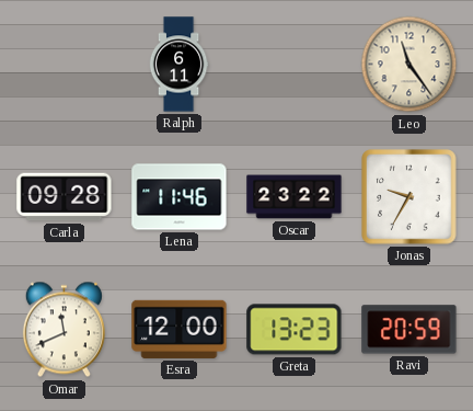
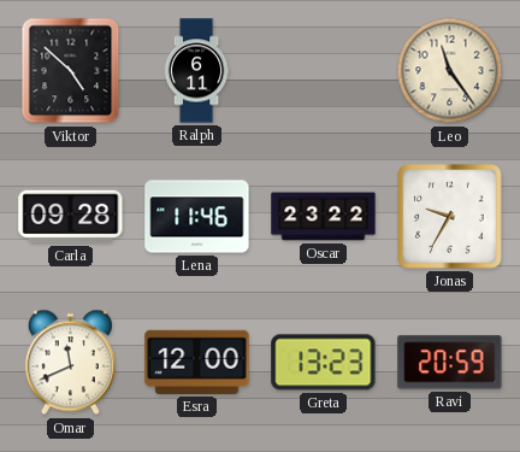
Viktor: none -> 4:52
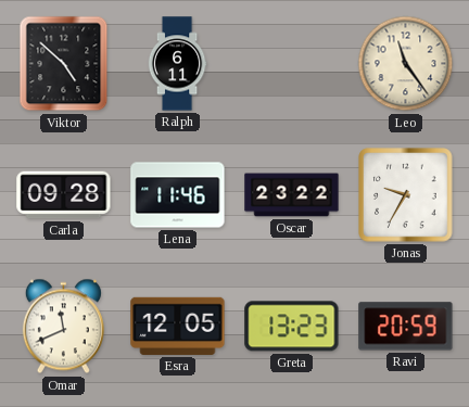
Esra: 12:00 -> 12:05
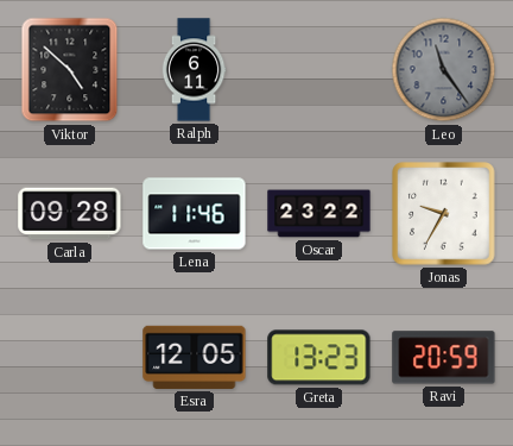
Leo dial: cream -> grey
Omar: 11:41 -> none
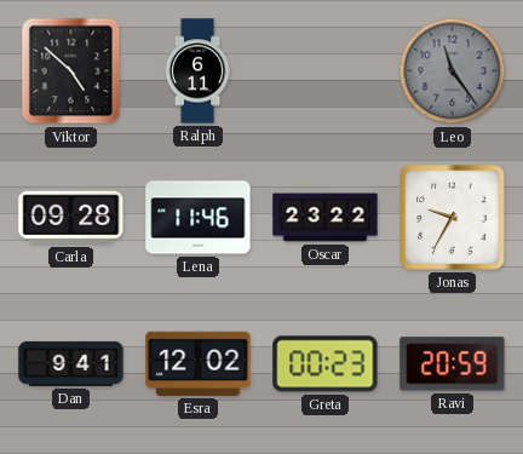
Dan: none -> 9:41
Esra: 12:05 -> 12:02
Greta: 13:23 -> 00:23
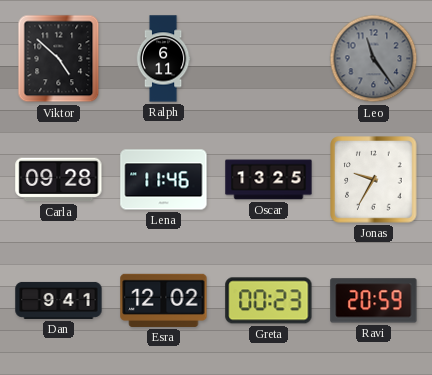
Oscar: 23:22 -> 13:25
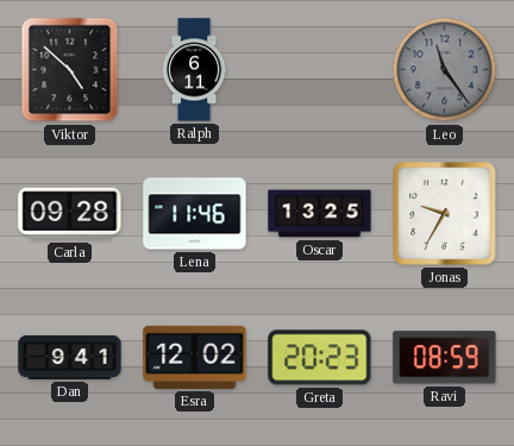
Greta: 00:23 -> 20:23
Ravi: 20:59 -> 08:59
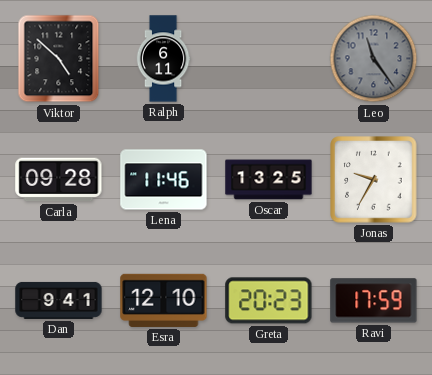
Esra: 12:02 -> 12:10
Ravi: 08:59 -> 17:59
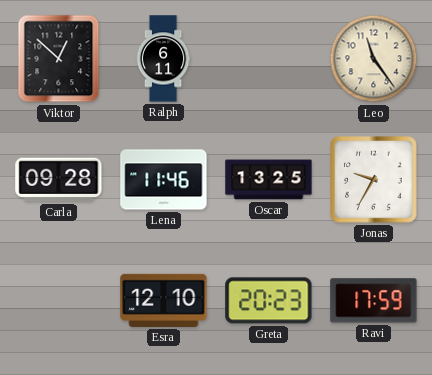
Viktor: 4:52 -> 12:52
Leo dial: grey -> cream
Dan: 9:41 -> none
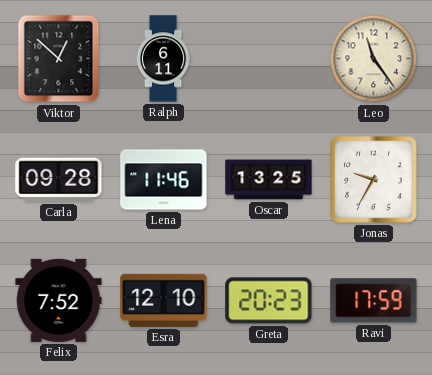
Felix: none -> 7:52
